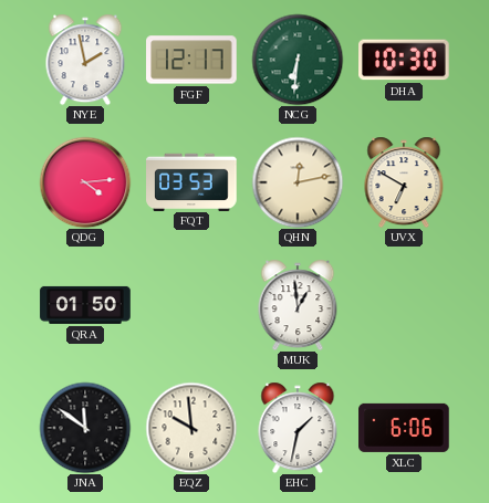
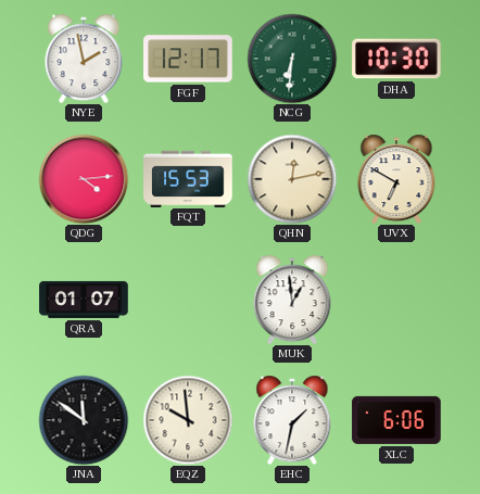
FQT: 03:53 -> 15:53
QRA: 01:50 -> 01:07
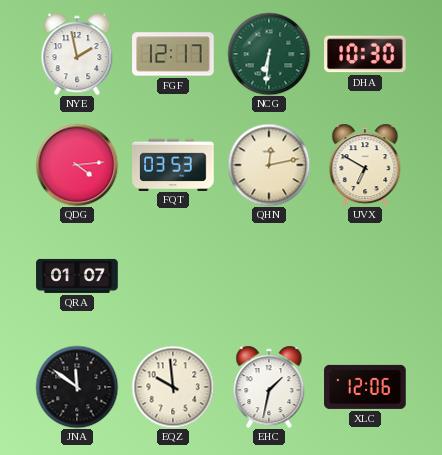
FQT: 15:53 -> 03:53
MUK: 12:59 -> none
XLC: 6:06 -> 12:06
